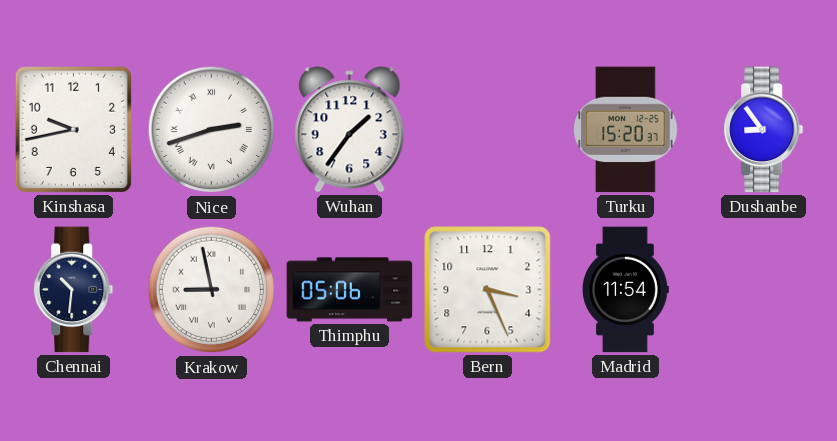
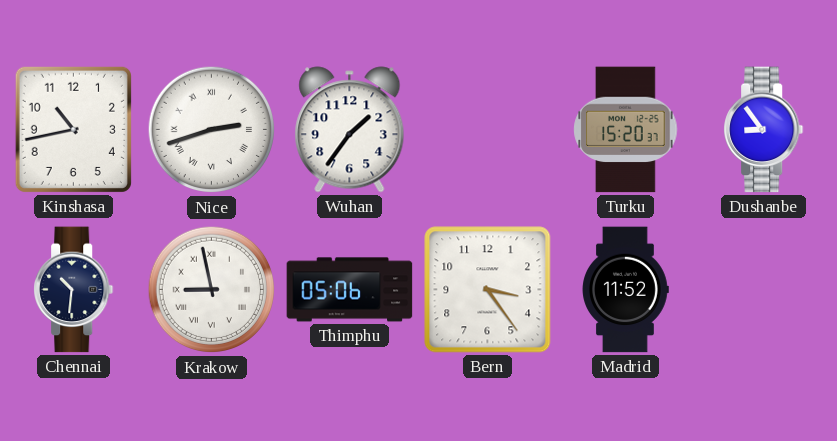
Kinshasa: 9:43 -> 10:43
Bern: 3:26 -> 3:24
Madrid: 11:54 -> 11:52
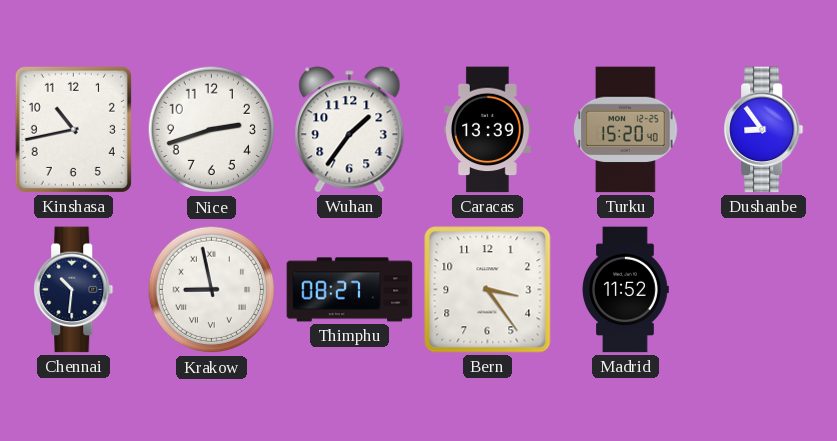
Nice numerals: Roman -> Arabic
Caracas: none -> 13:39
Turku: 15:20:37 -> 15:20:40
Thimphu: 05:06 -> 08:27
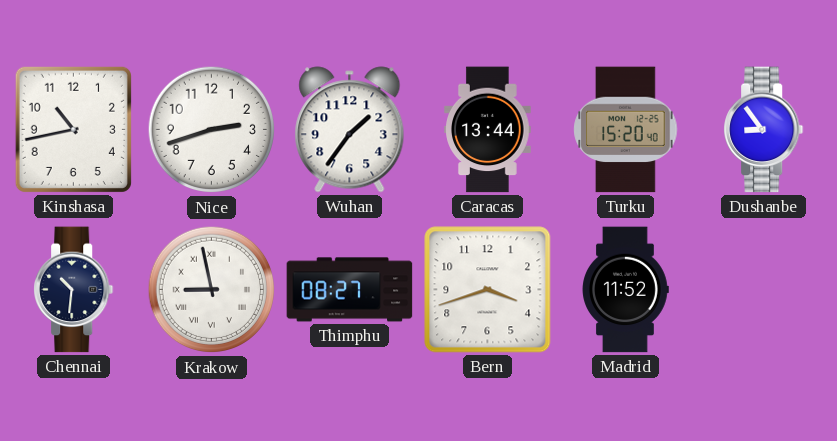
Caracas: 13:39 -> 13:44
Bern: 3:24 -> 3:42
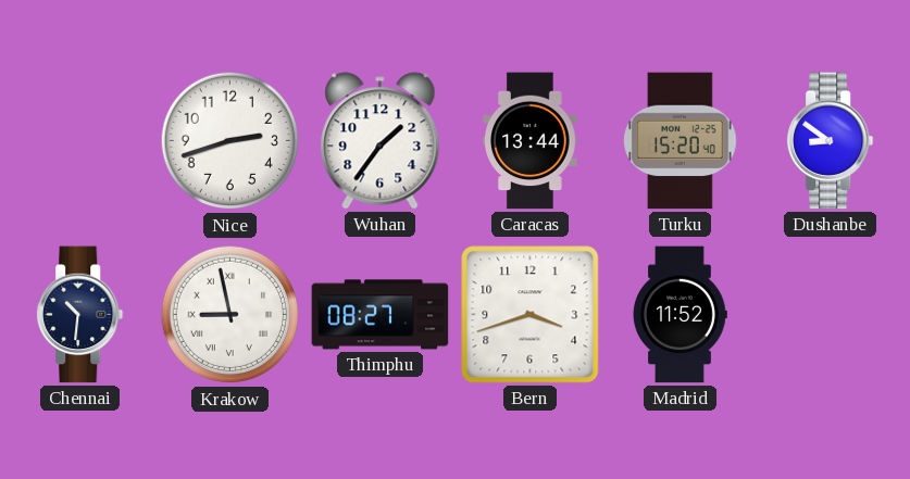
Kinshasa: 10:43 -> none
Dushanbe: 8:54 -> 8:51
